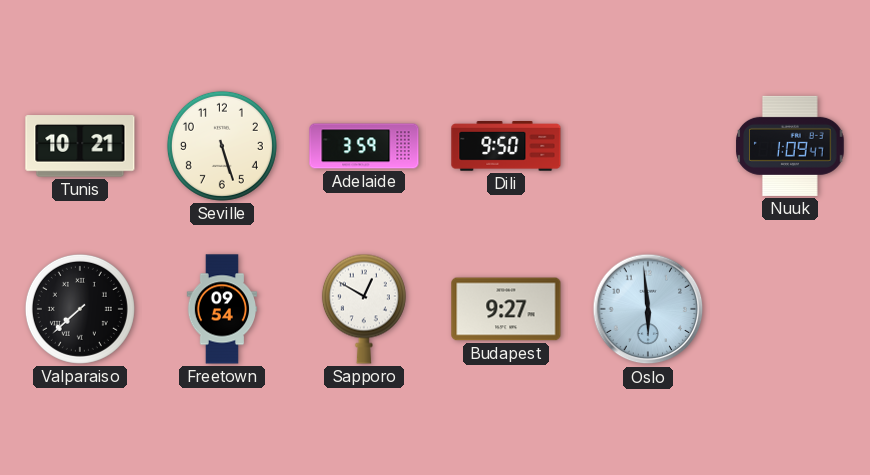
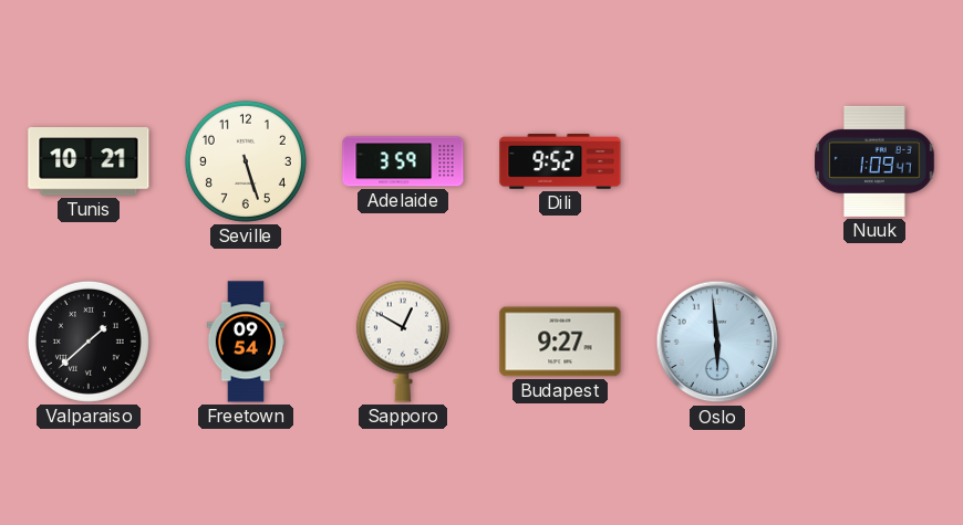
Dili: 9:50 -> 9:52
Valparaiso: 7:38 -> 1:38
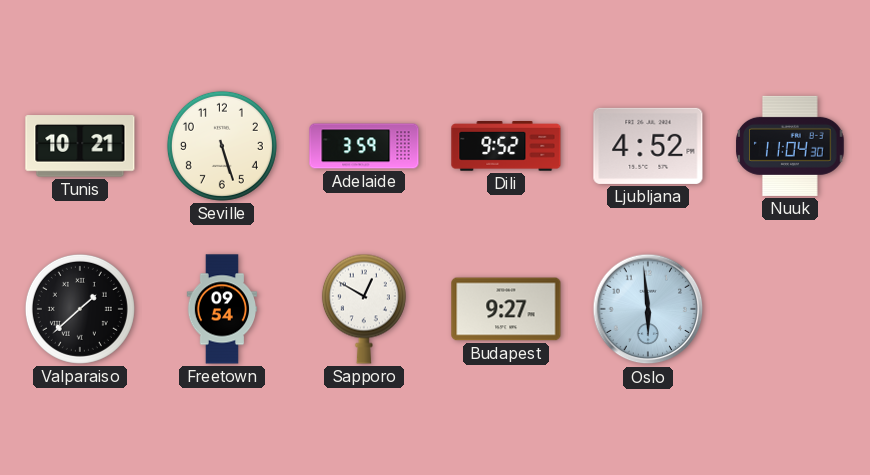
Ljubljana: none -> 4:52
Nuuk: 1:09 -> 11:04
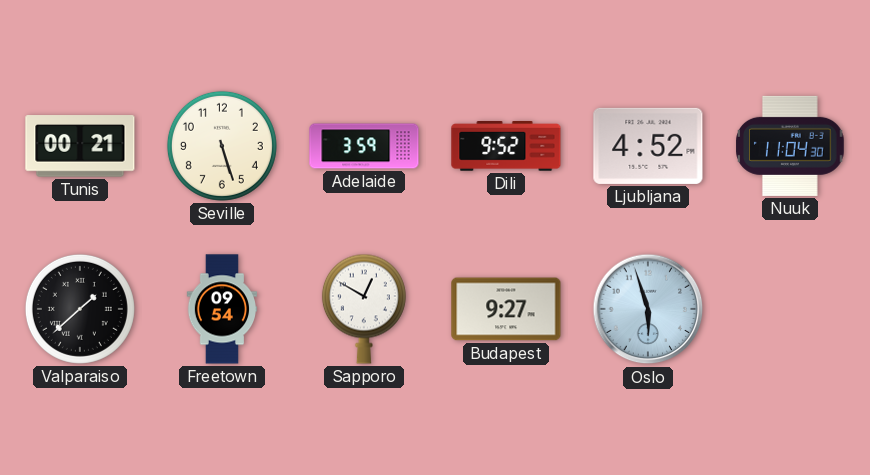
Tunis: 10:21 -> 00:21
Oslo: 5:59 -> 5:57
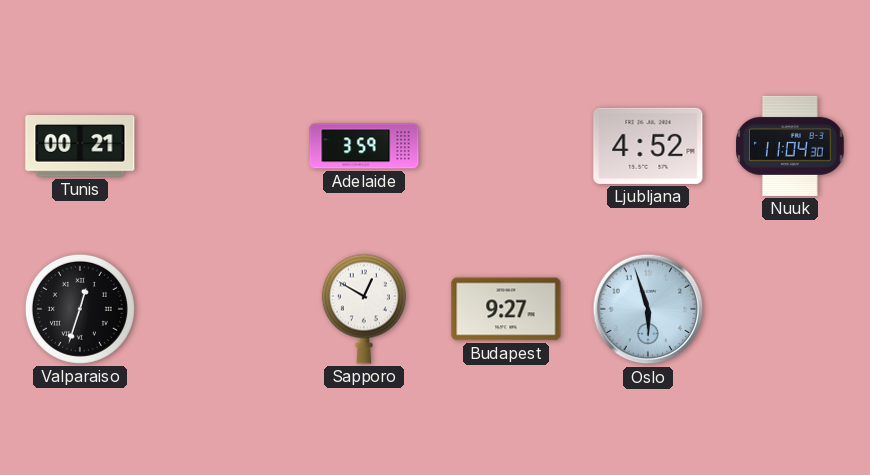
Seville: 5:27 -> none
Dili: 9:52 -> none
Valparaiso: 1:38 -> 12:33
Freetown: 09:54 -> none
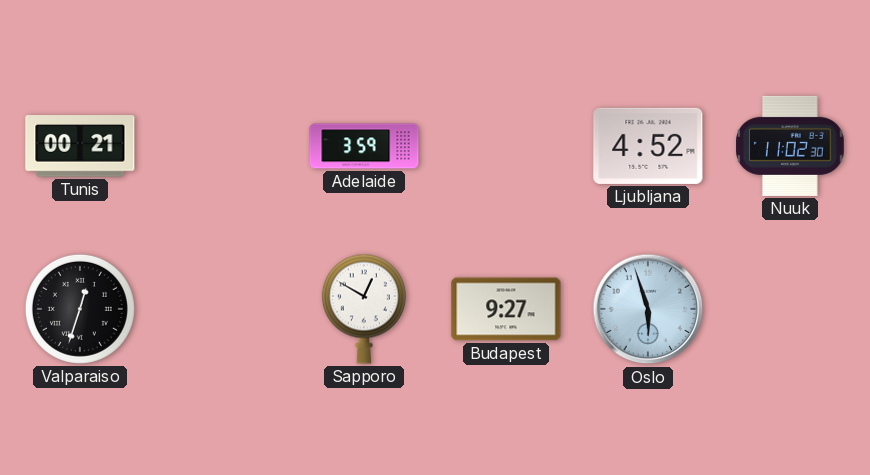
Nuuk: 11:04 -> 11:02
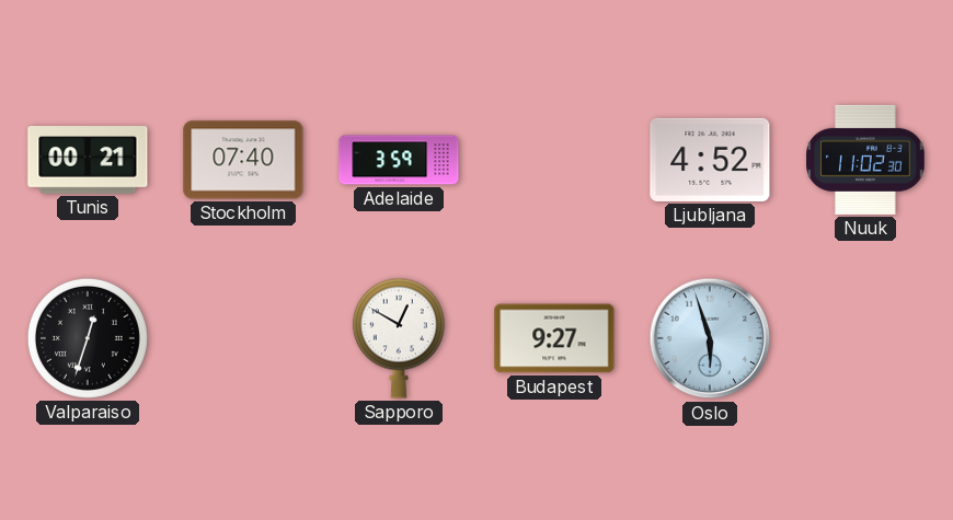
Stockholm: none -> 07:40
